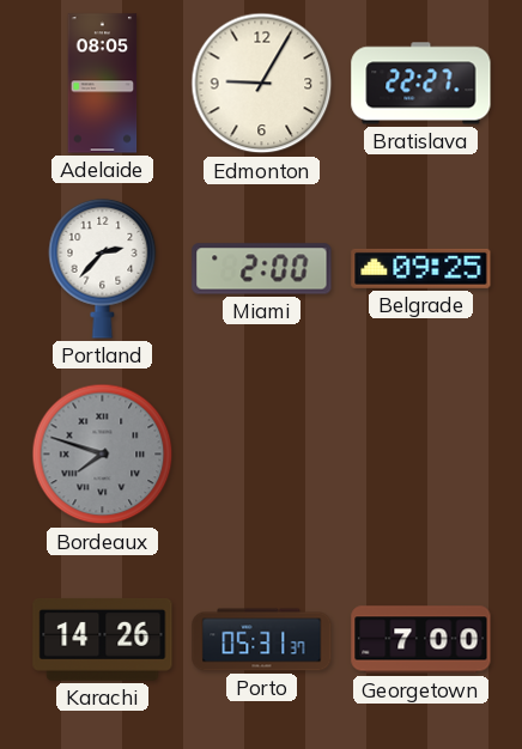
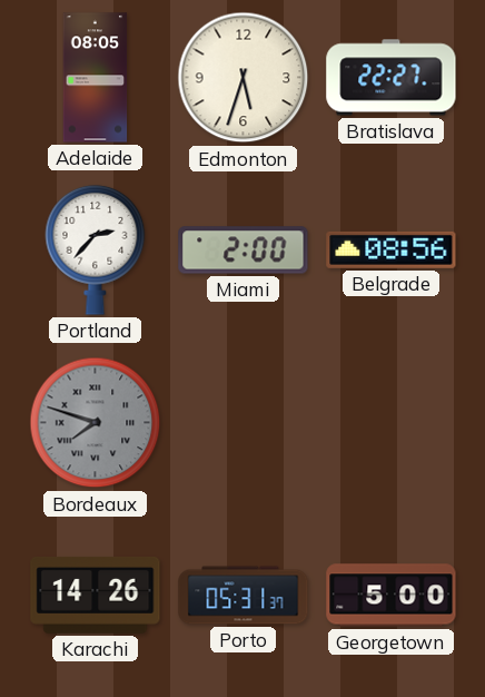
Edmonton: 9:05 -> 5:33
Belgrade: 09:25 -> 08:56
Georgetown: 7:00 -> 5:00
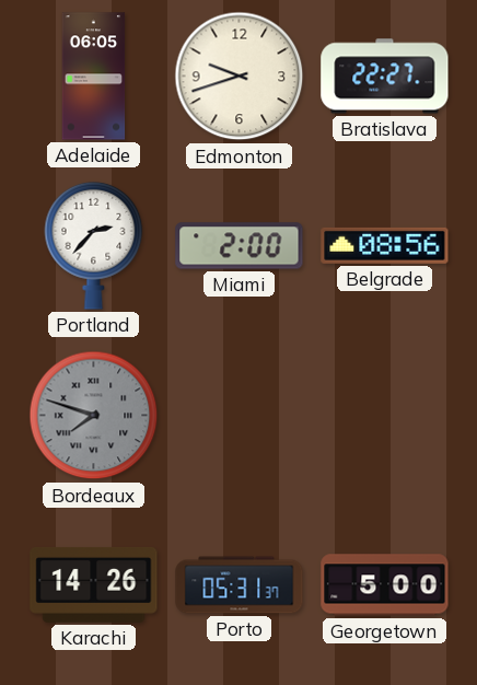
Adelaide: 08:05 -> 06:05
Edmonton: 5:33 -> 9:42
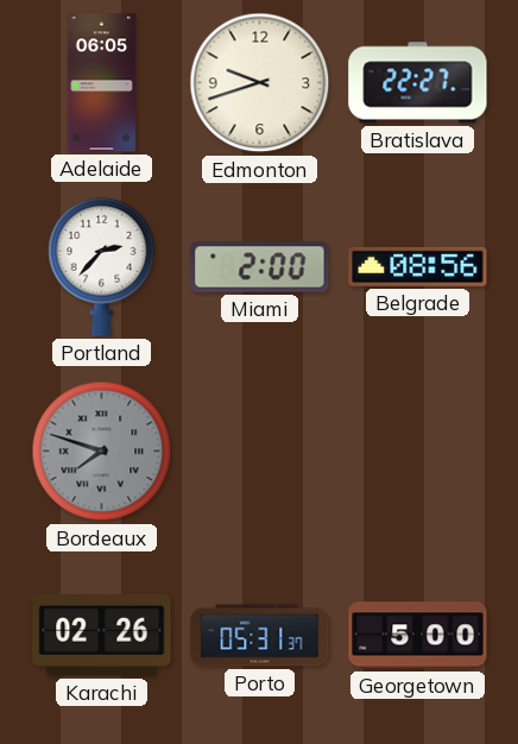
Karachi: 14:26 -> 02:26
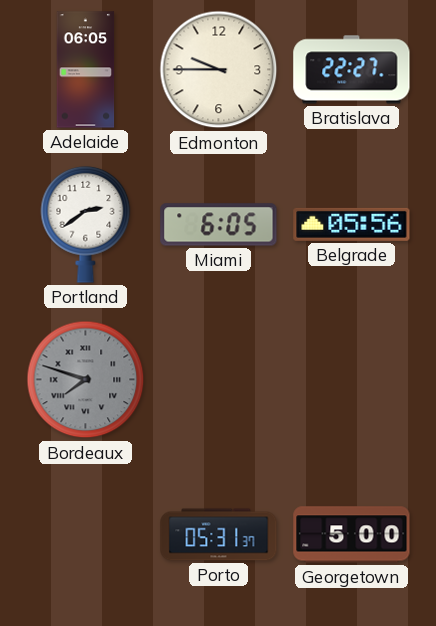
Edmonton: 9:42 -> 9:45
Portland: 2:37 -> 2:39
Miami: 2:00 -> 6:05
Belgrade: 08:56 -> 05:56
Karachi: 02:26 -> none
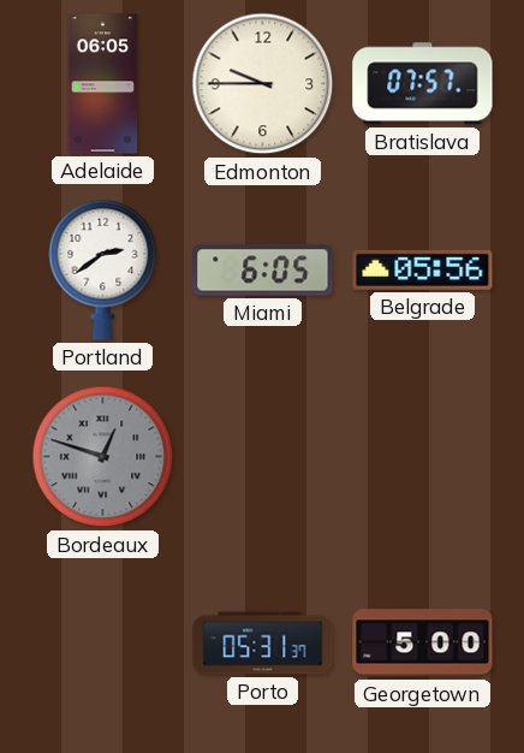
Bratislava: 22:27 -> 07:57
Bordeaux: 7:48 -> 12:48
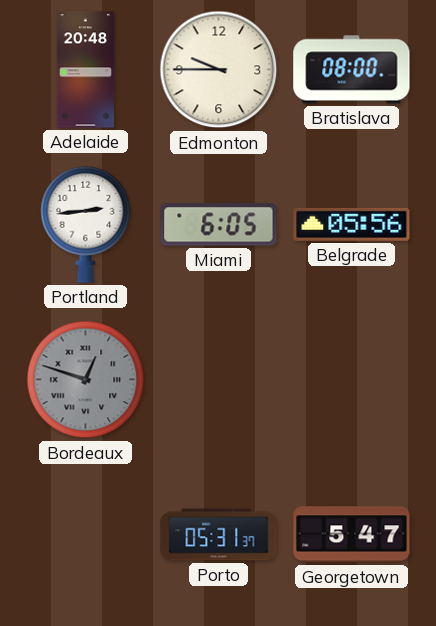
Adelaide: 06:05 -> 20:48
Bratislava: 07:57 -> 08:00
Portland: 2:39 -> 2:44
Georgetown: 5:00 -> 5:47
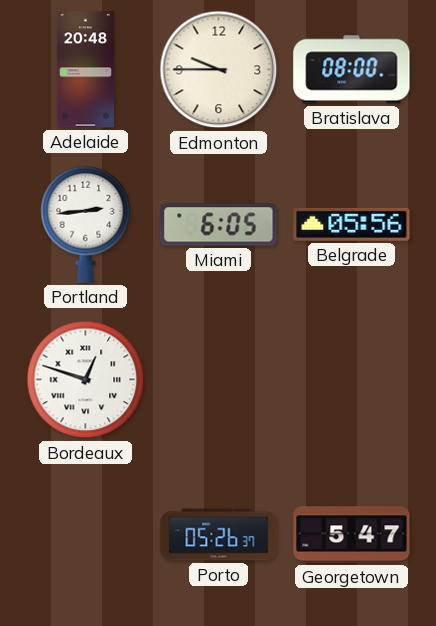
Bordeaux dial: grey -> white
Porto: 05:31 -> 05:26
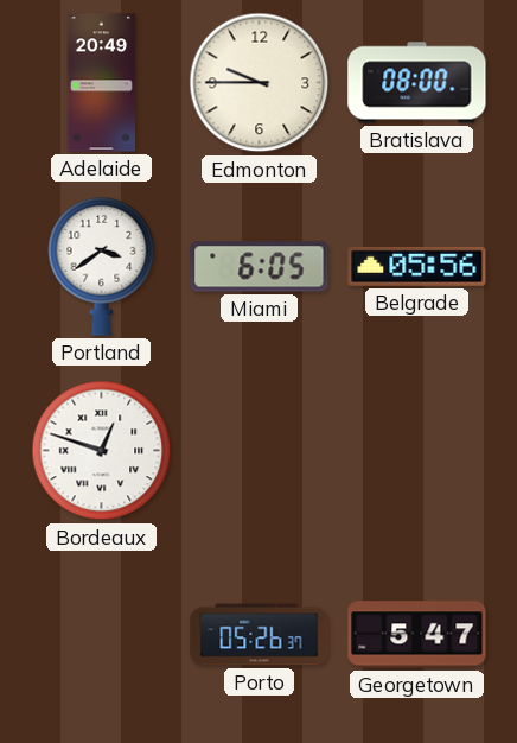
Adelaide: 20:48 -> 20:49
Portland: 2:44 -> 3:39
